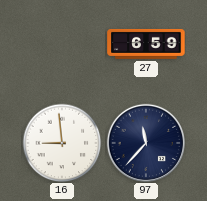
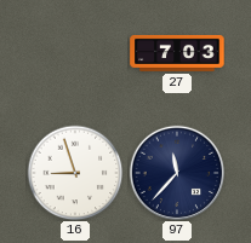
27: 6:59 -> 7:03
16: 8:59 -> 8:57
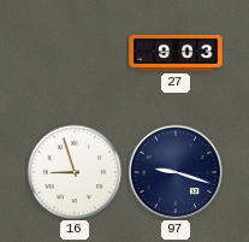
27: 7:03 -> 9:03
97: 11:37 -> 9:18
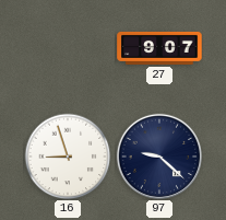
27: 9:03 -> 9:07
97: 9:18 -> 9:22
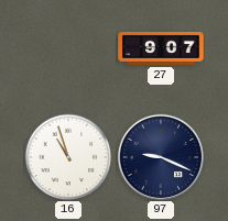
16: 8:57 -> 10:57
97: 9:22 -> 9:19
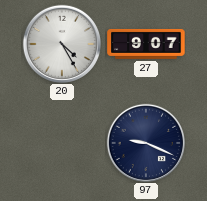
20: none -> 4:25
16: 10:57 -> none
